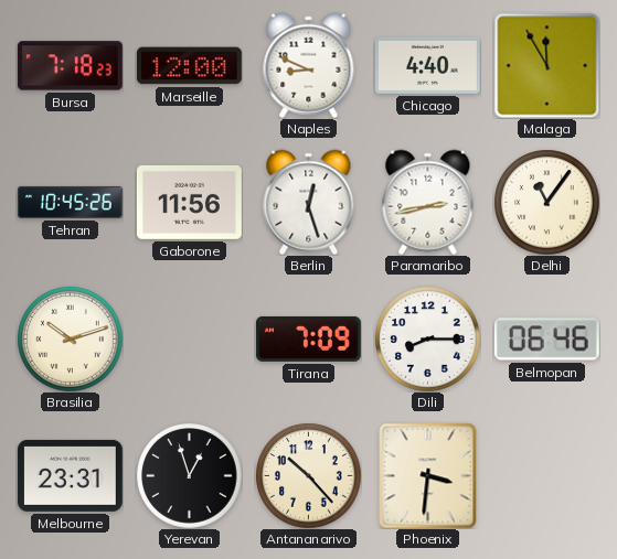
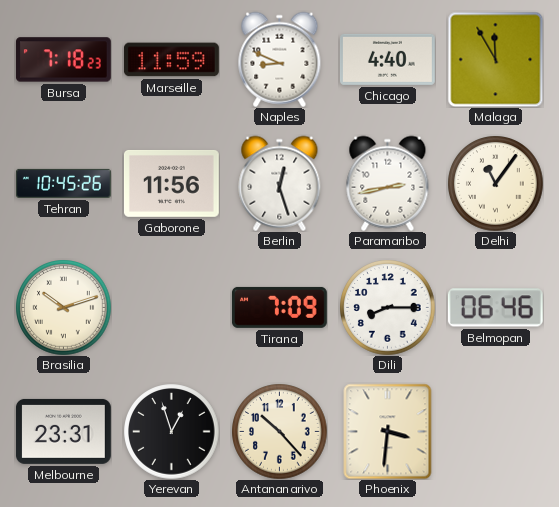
Marseille: 12:00 -> 11:59
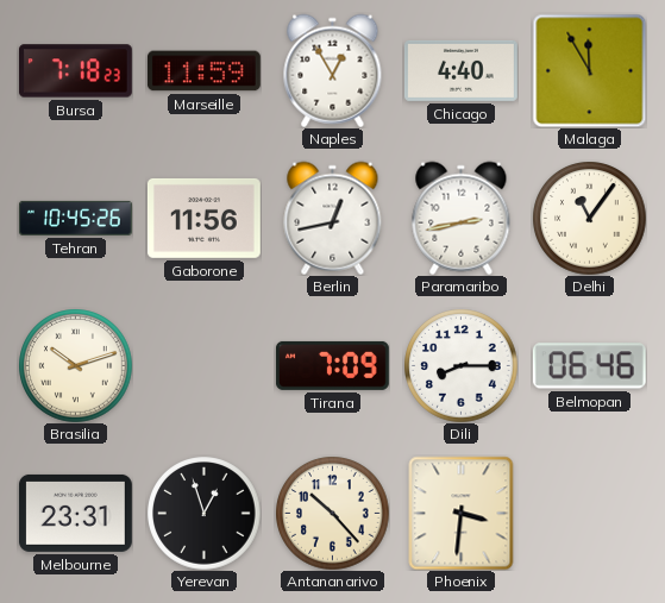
Naples: 8:49 -> 12:55
Berlin: 12:27 -> 12:43
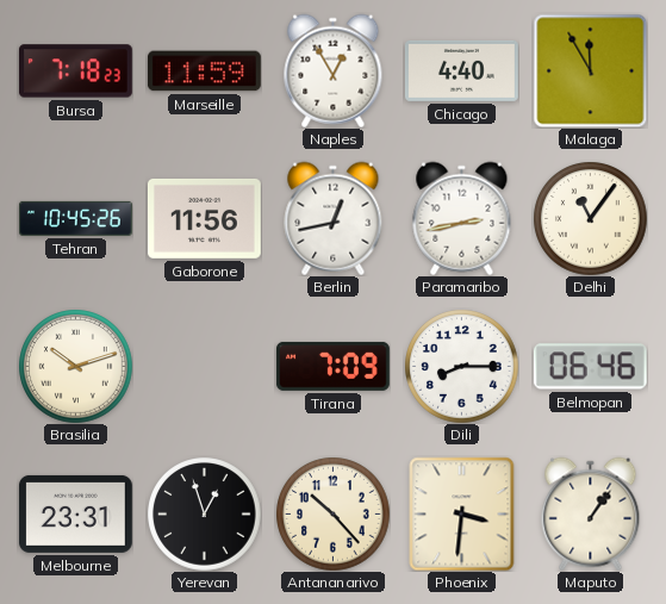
Maputo: none -> 1:06
